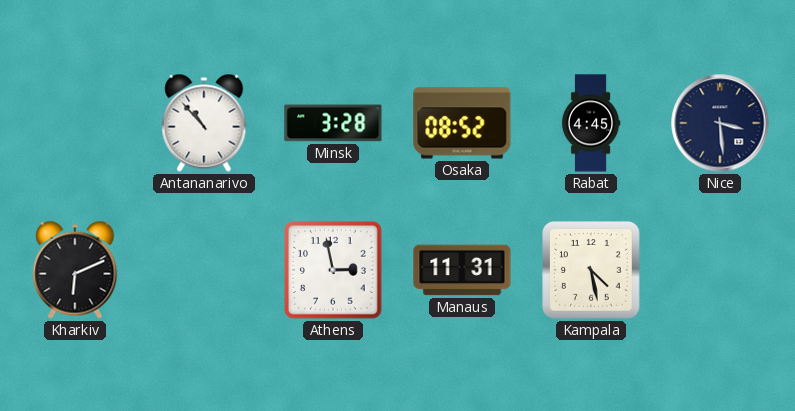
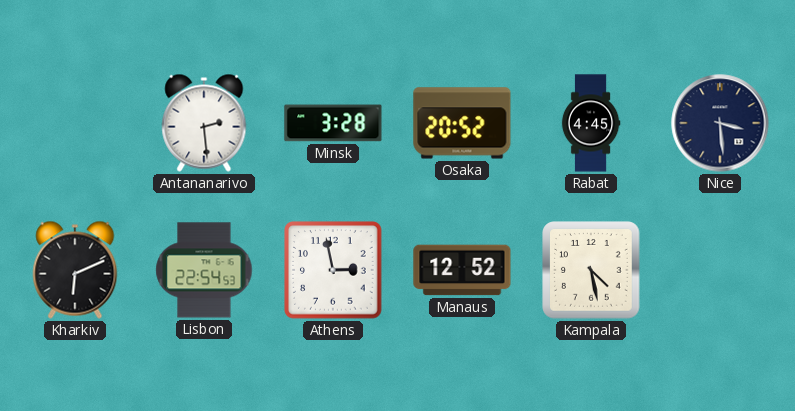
Antananarivo: 10:53 -> 2:29
Osaka: 08:52 -> 20:52
Lisbon: none -> 22:54
Manaus: 11:31 -> 12:52
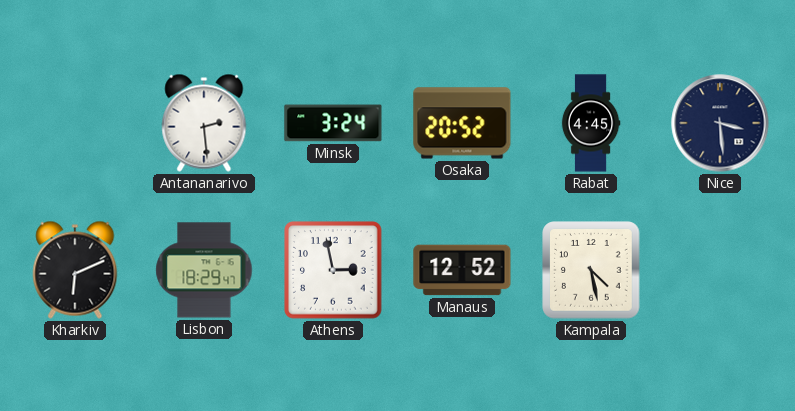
Minsk: 3:28 -> 3:24
Lisbon: 22:54 -> 18:29
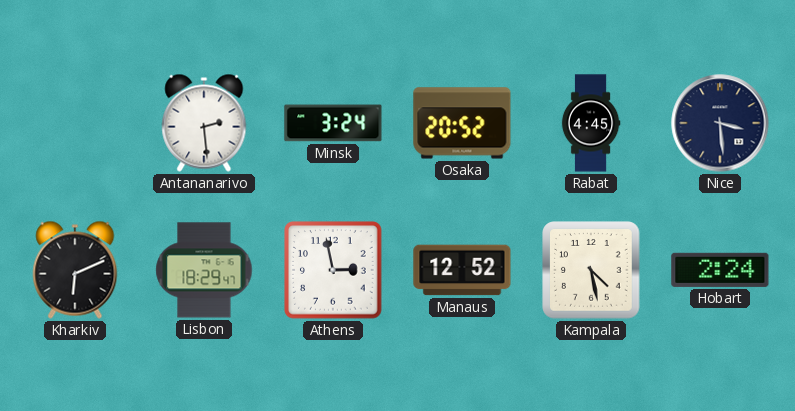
Hobart: none -> 2:24
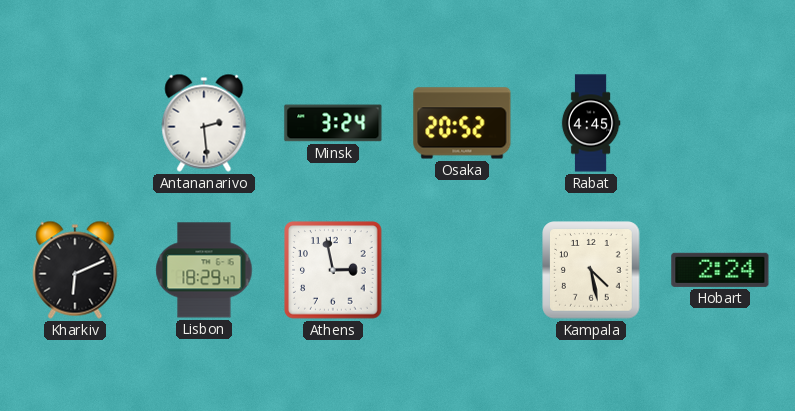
Nice: 3:29 -> none
Manaus: 12:52 -> none
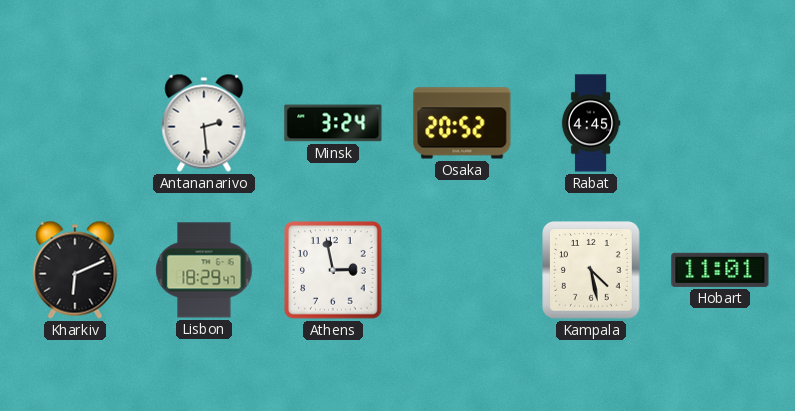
Hobart: 2:24 -> 11:01
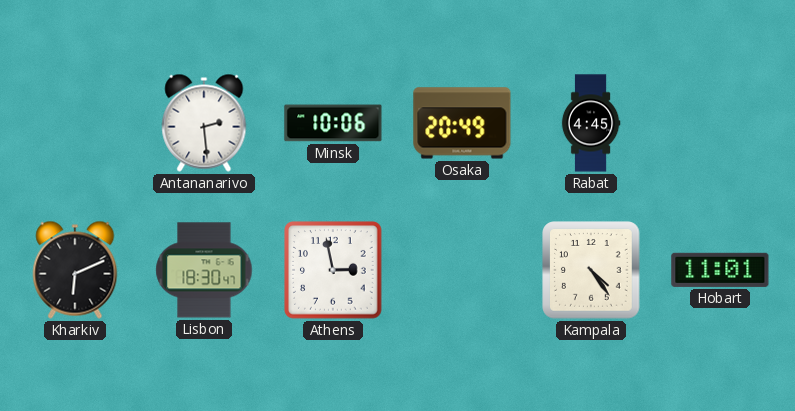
Minsk: 3:24 -> 10:06
Osaka: 20:52 -> 20:49
Lisbon: 18:29 -> 18:30
Kampala: 4:28 -> 4:24
